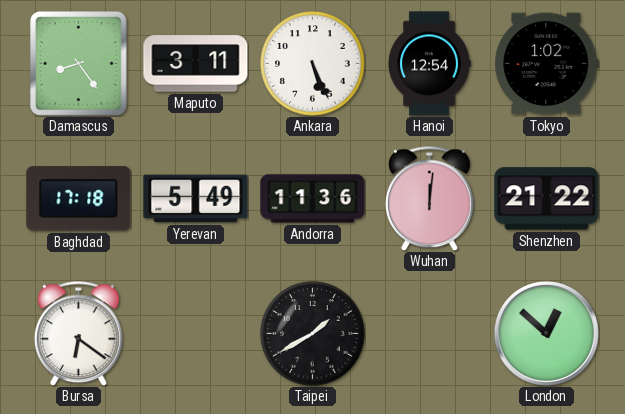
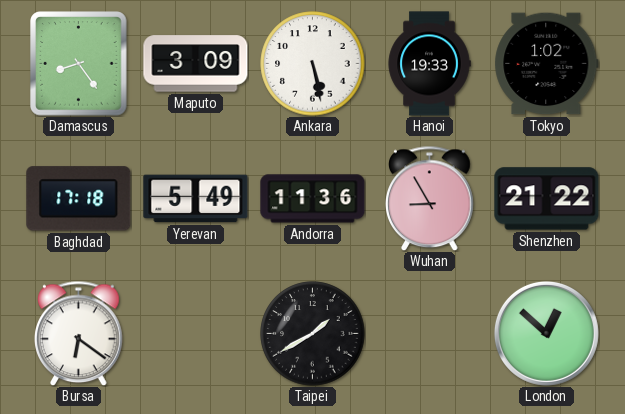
Maputo: 3:11 -> 3:09
Ankara: 5:26 -> 5:28
Hanoi: 12:54 -> 19:33
Wuhan: 12:01 -> 8:55
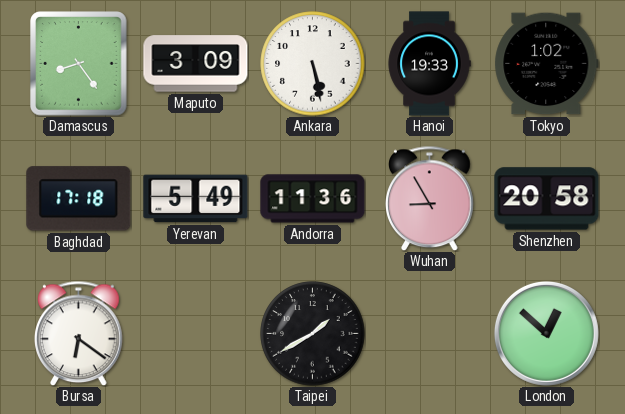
Shenzhen: 21:22 -> 20:58
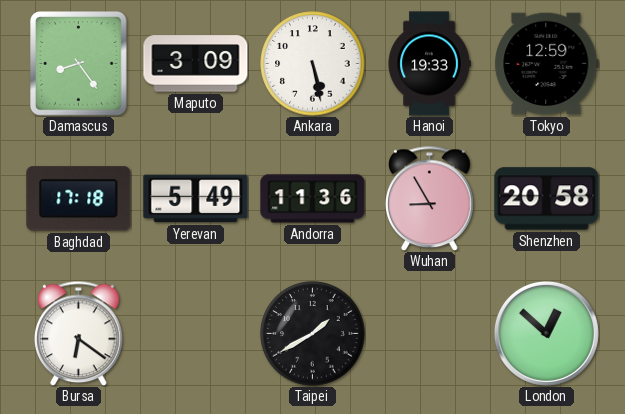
Tokyo: 1:02 -> 12:59
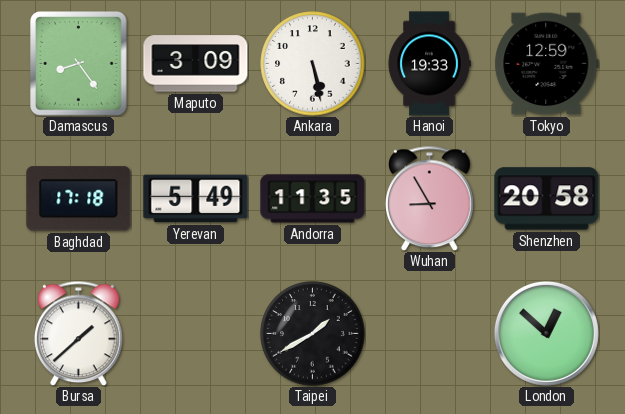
Andorra: 11:36 -> 11:35
Bursa: 6:21 -> 1:38
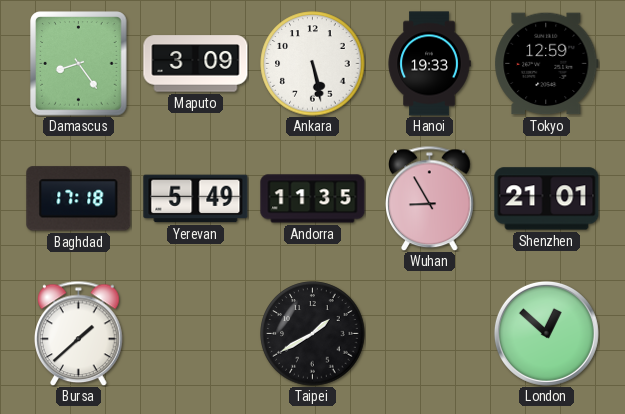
Shenzhen: 20:58 -> 21:01
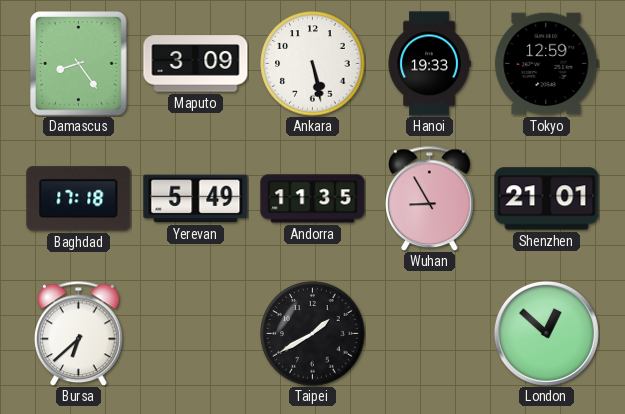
Bursa: 1:38 -> 6:38
